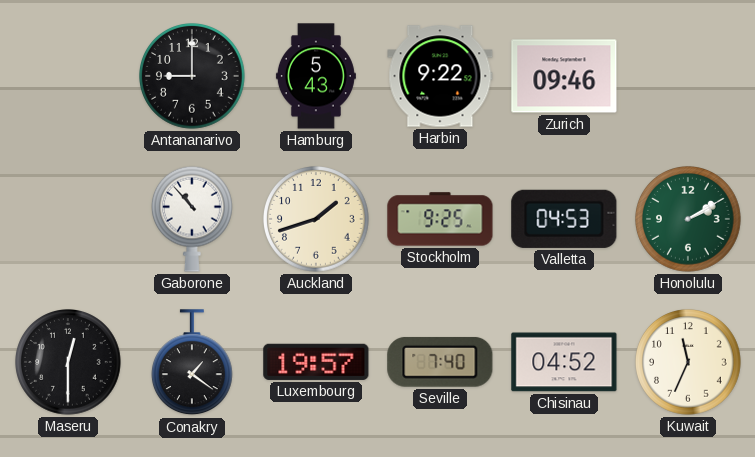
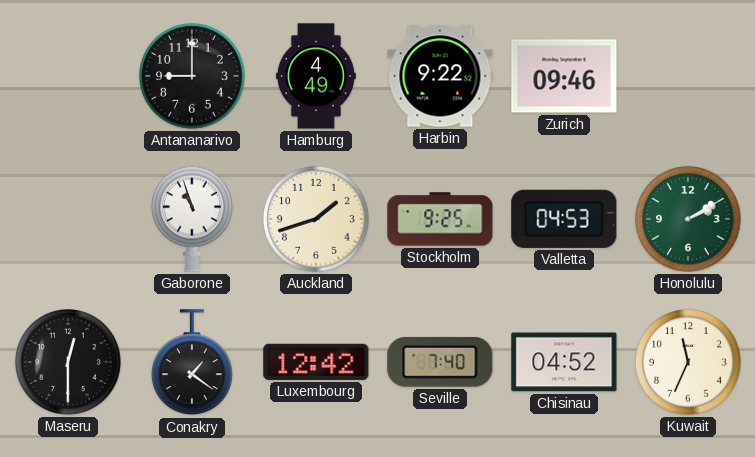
Hamburg: 5:43 -> 4:49
Gaborone: 10:53 -> 10:57
Luxembourg: 19:57 -> 12:42
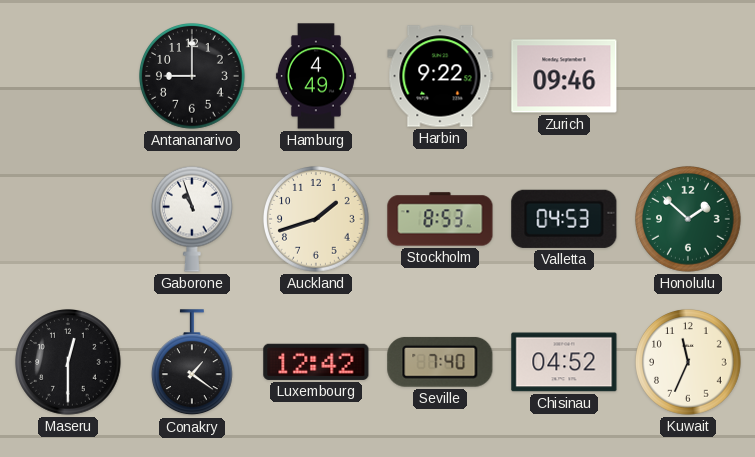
Stockholm: 9:25 -> 8:53
Honolulu: 2:10 -> 1:52
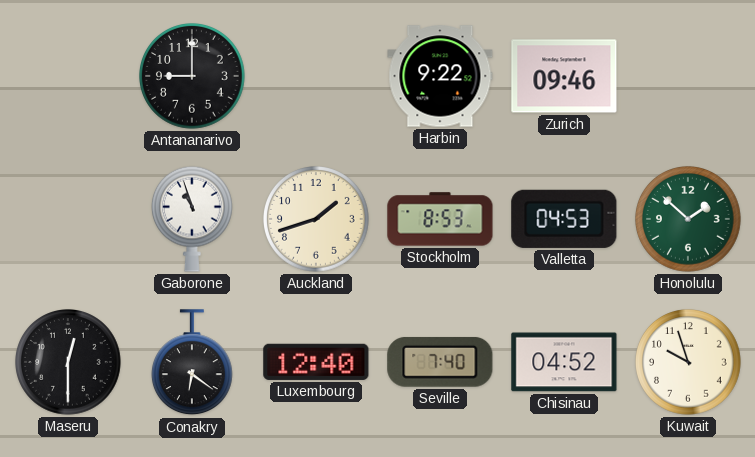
Hamburg: 4:49 -> none
Conakry: 1:21 -> 6:21
Luxembourg: 12:42 -> 12:40
Kuwait: 11:34 -> 9:57
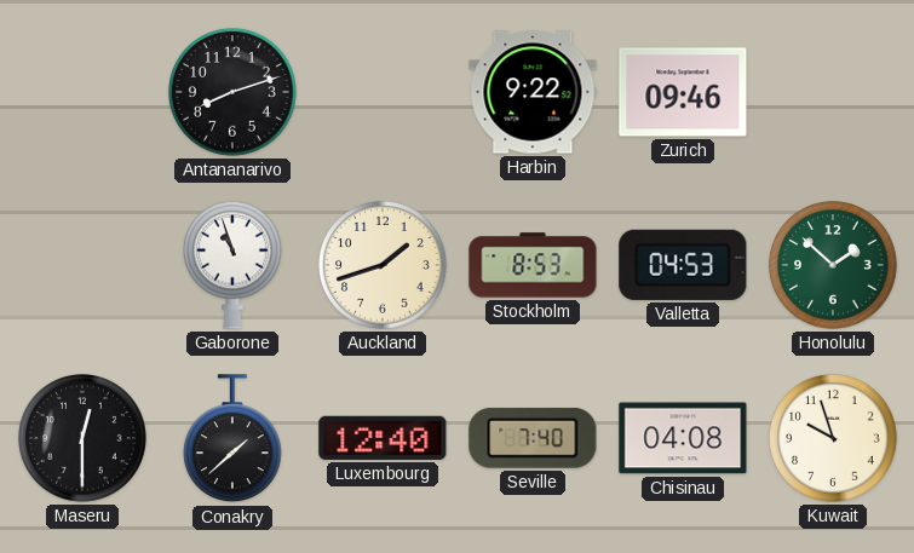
Antananarivo: 9:00 -> 8:12
Conakry: 6:21 -> 1:38
Chisinau: 04:52 -> 04:08
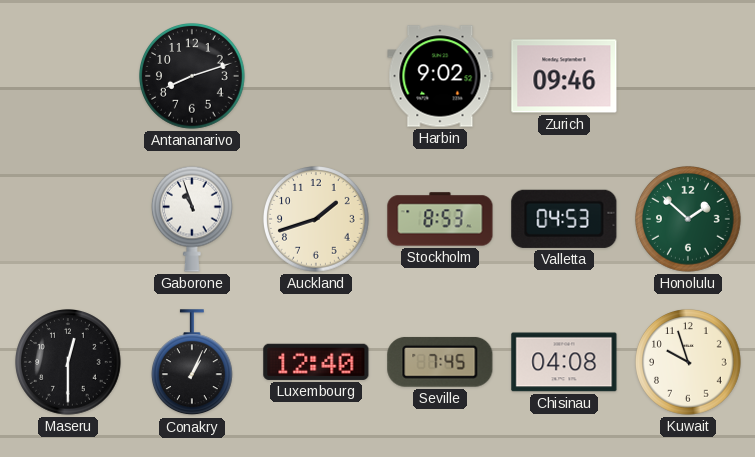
Harbin: 9:22 -> 9:02
Conakry: 1:38 -> 1:04
Seville: 7:40 -> 7:45
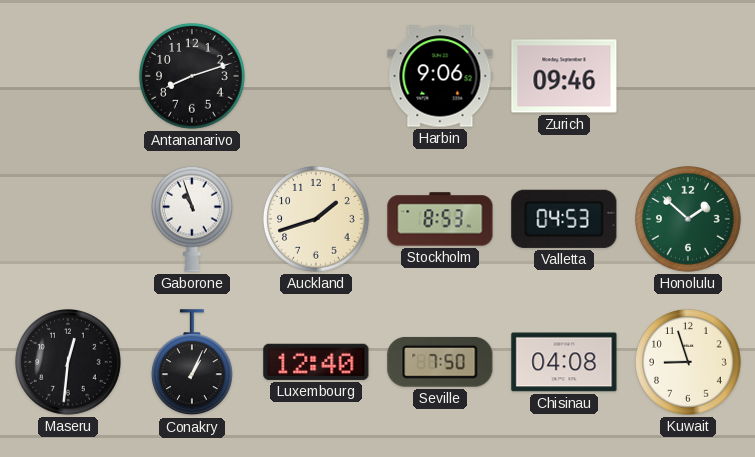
Harbin: 9:02 -> 9:06
Maseru: 12:30 -> 12:31
Seville: 7:45 -> 7:50
Kuwait: 9:57 -> 8:57
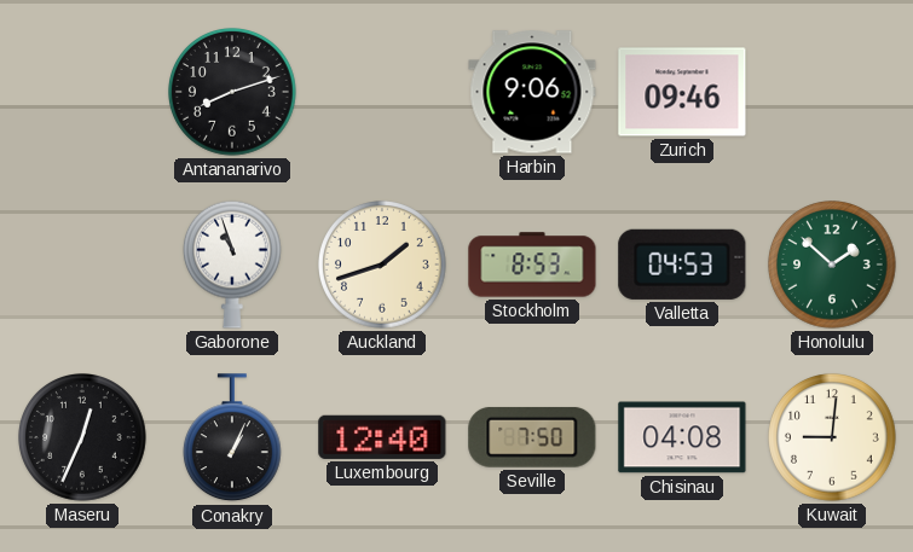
Maseru: 12:31 -> 12:34
Kuwait: 8:57 -> 9:01
